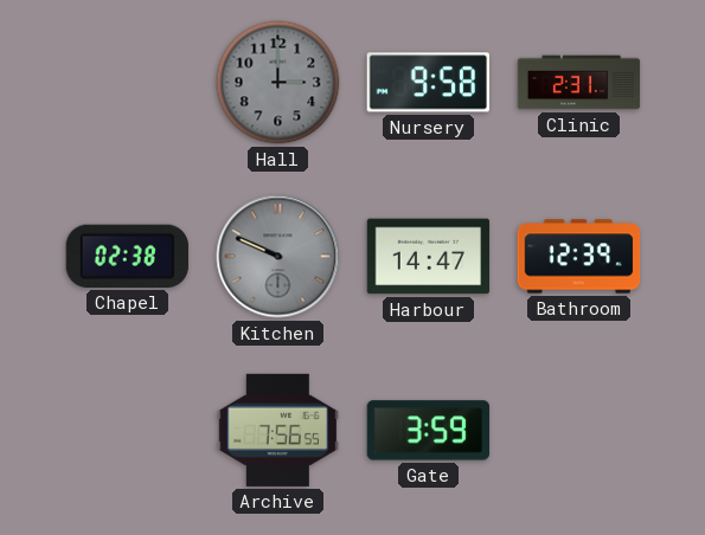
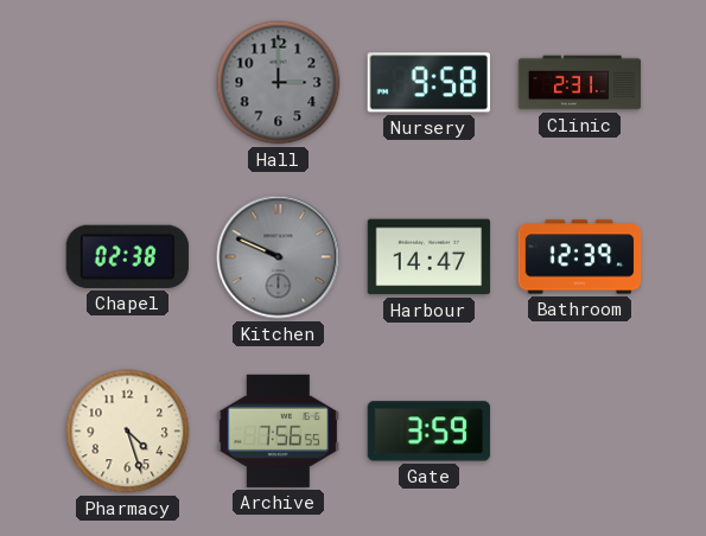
Pharmacy: none -> 4:27
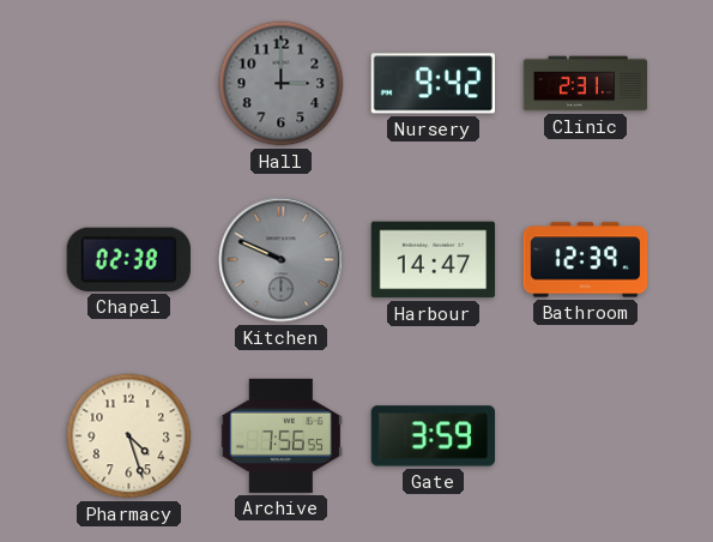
Nursery: 9:58 -> 9:42
